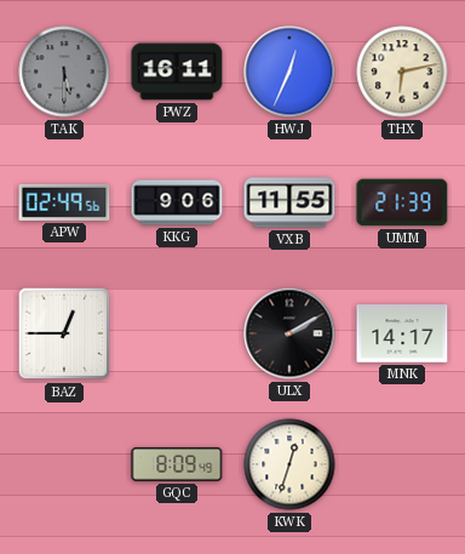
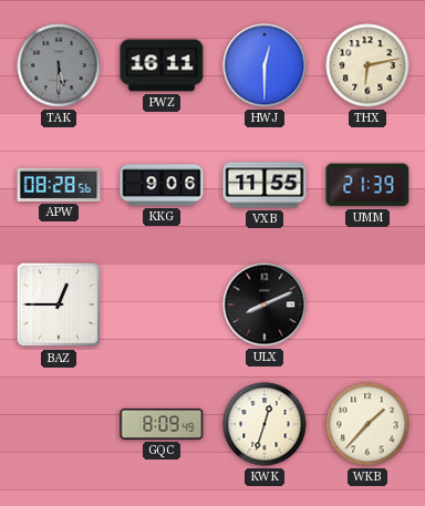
HWJ: 12:34 -> 12:30
APW: 02:49 -> 08:28
ULX: 2:10 -> 8:11
MNK: 14:17 -> none
WKB: none -> 1:37
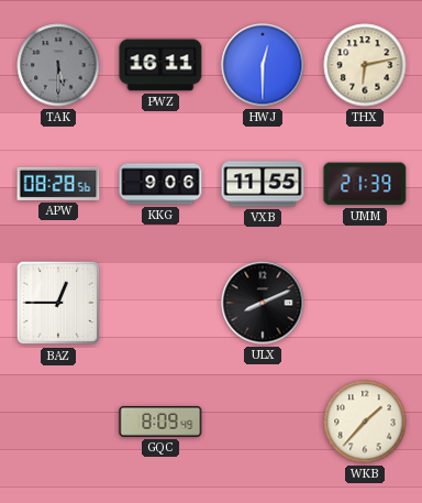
KWK: 12:33 -> none
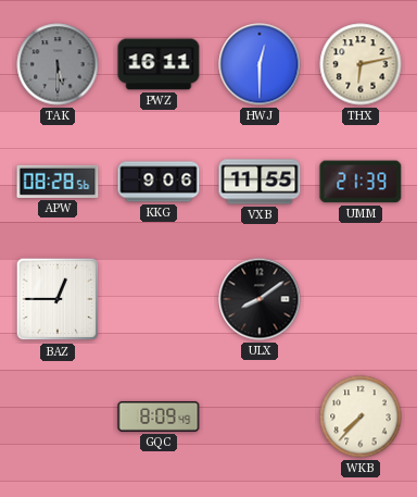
ULX: 8:11 -> 8:09
WKB: 1:37 -> 7:37
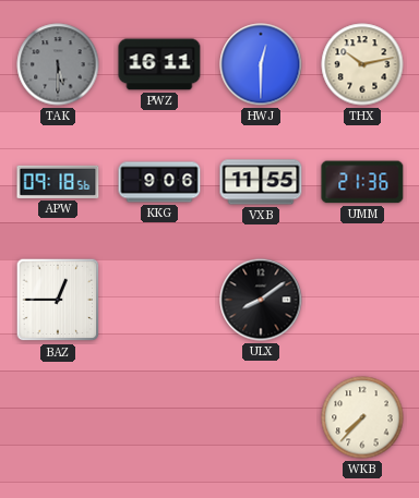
THX: 6:13 -> 10:13
APW: 08:28 -> 09:18
UMM: 21:39 -> 21:36
GQC: 8:09 -> none
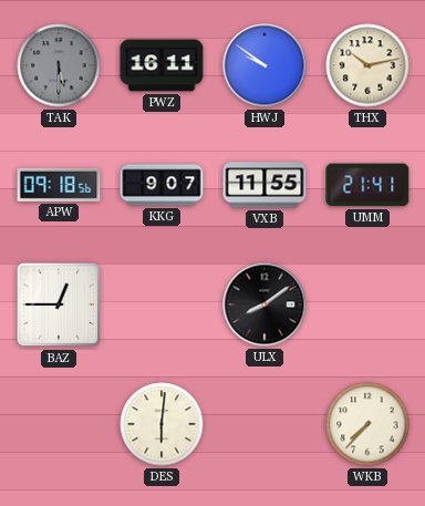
HWJ: 12:30 -> 9:51
KKG: 9:06 -> 9:07
UMM: 21:36 -> 21:41
DES: none -> 6:01
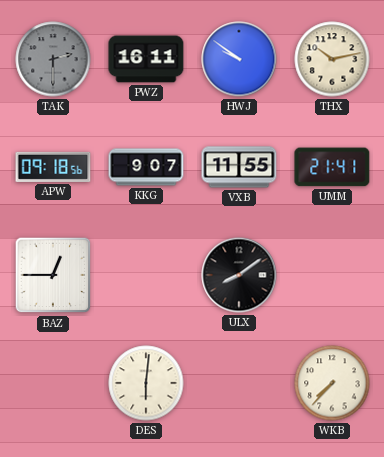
TAK: 5:30 -> 2:30
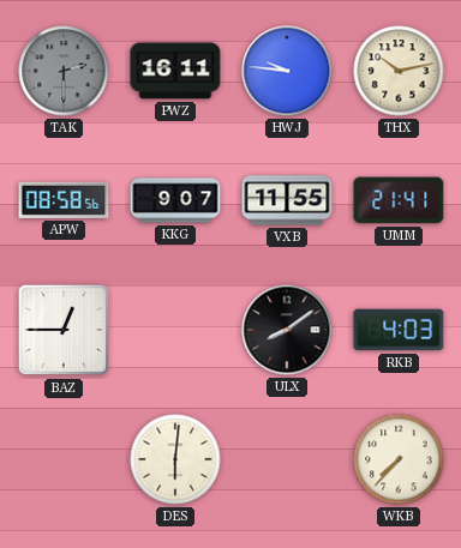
HWJ: 9:51 -> 9:46
APW: 09:18 -> 08:58
RKB: none -> 4:03
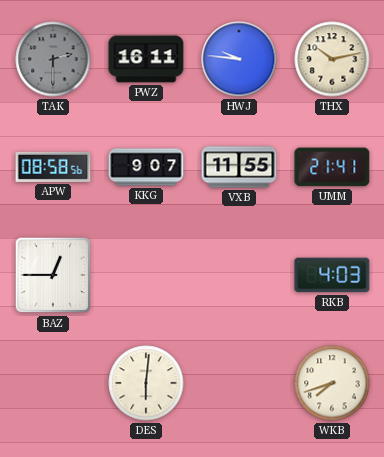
ULX: 8:09 -> none
WKB: 7:37 -> 7:42
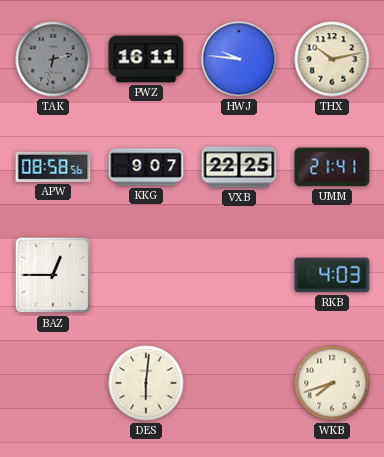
TAK: 2:30 -> 2:32
VXB: 11:55 -> 22:25
